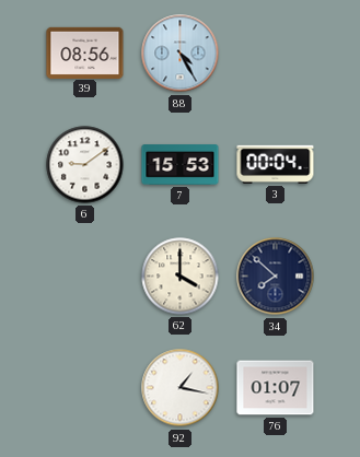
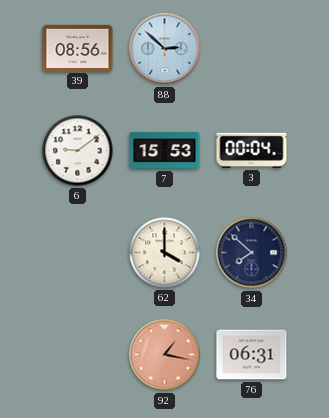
88: 4:25 -> 2:52
92 dial: white -> salmon
76: 01:07 -> 06:31
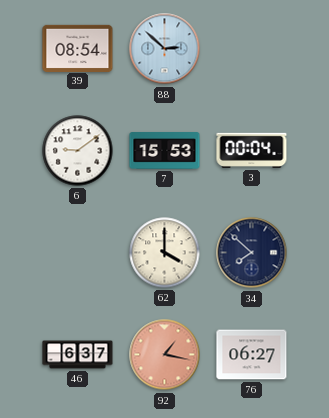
39: 08:56 -> 08:54
46: none -> 6:37
76: 06:31 -> 06:27
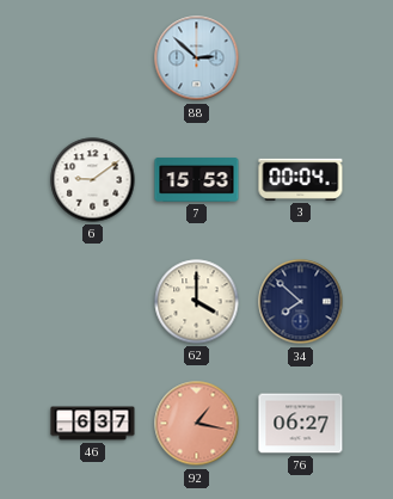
39: 08:54 -> none
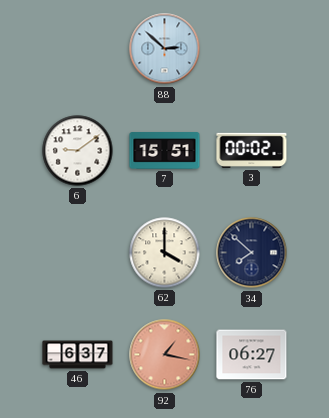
7: 15:53 -> 15:51
3: 00:04 -> 00:02
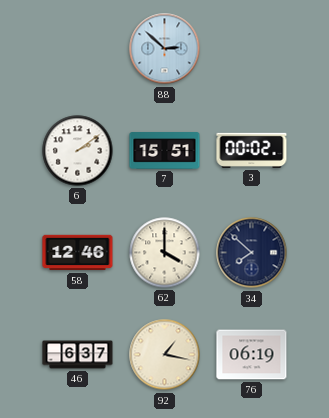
6: 9:09 -> 2:09
58: none -> 12:46
92 dial: salmon -> cream
76: 06:27 -> 06:19
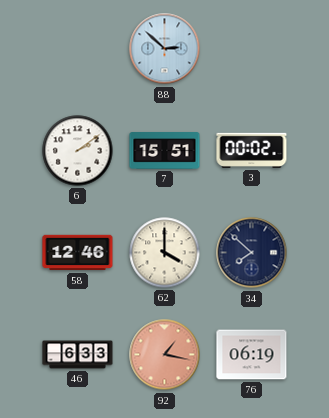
46: 6:37 -> 6:33
92 dial: cream -> salmon
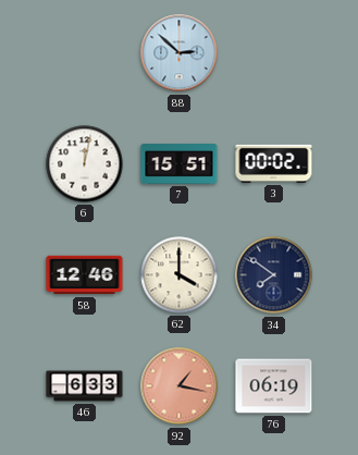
6: 2:09 -> 12:02
34: 7:52 -> 7:51
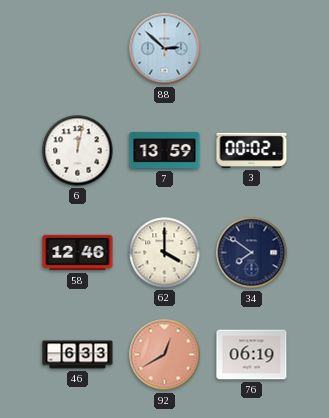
7: 15:51 -> 13:59
92: 1:17 -> 12:40
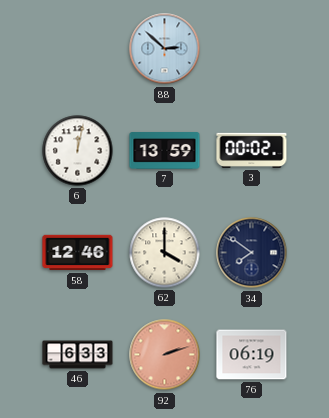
92: 12:40 -> 2:12
